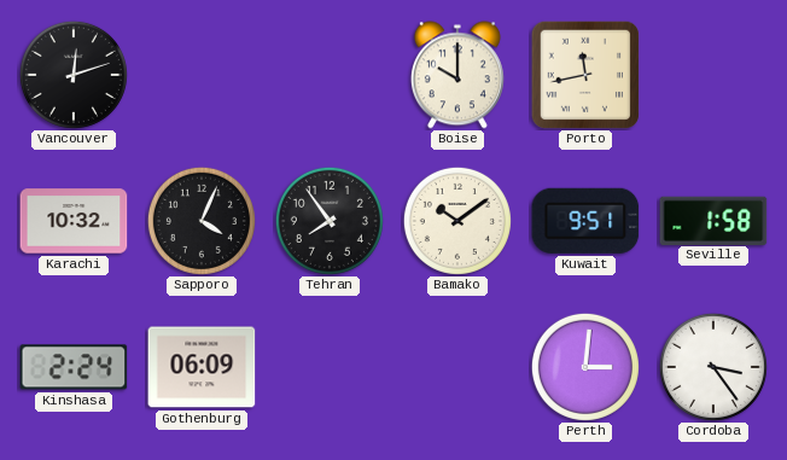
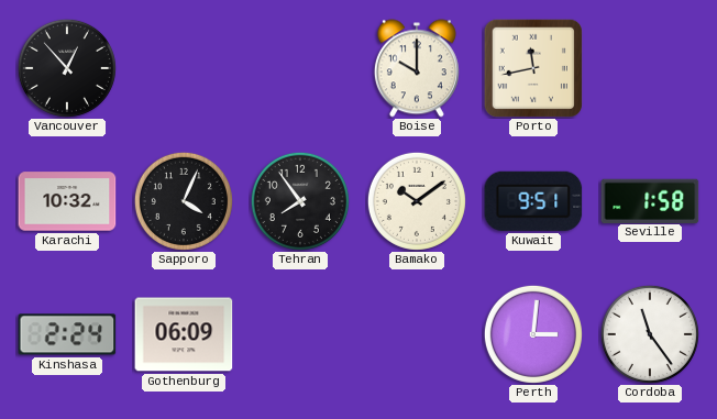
Vancouver: 12:12 -> 12:53
Cordoba: 3:24 -> 11:24
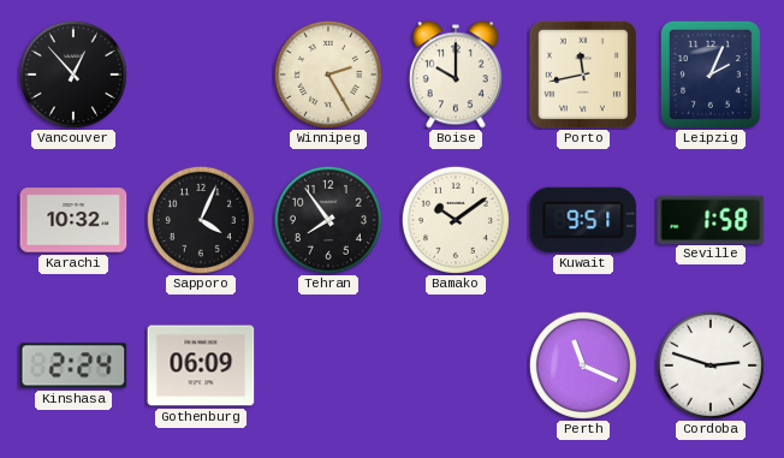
Winnipeg: none -> 2:25
Leipzig: none -> 2:04
Perth: 3:01 -> 11:19
Cordoba: 11:24 -> 2:48
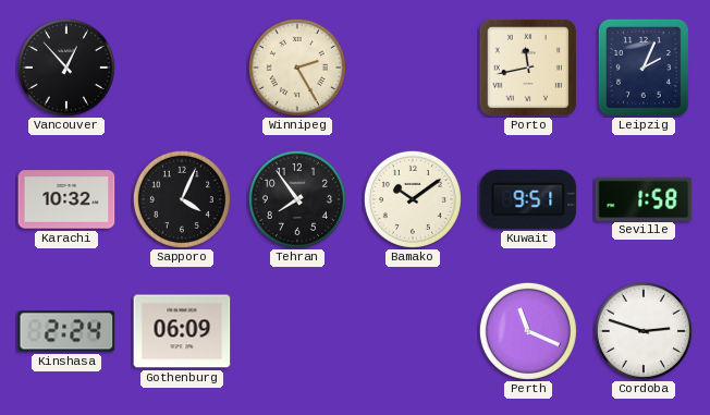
Boise: 10:00 -> none
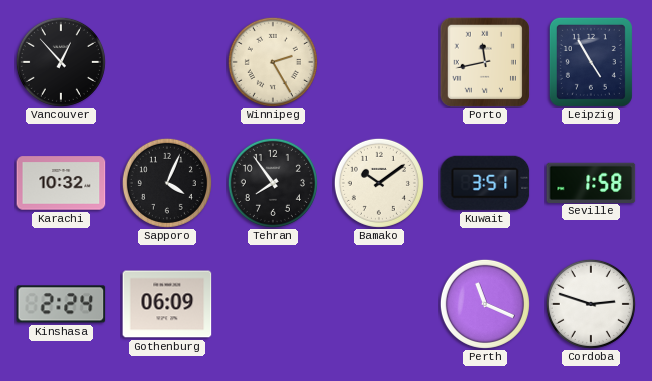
Leipzig: 2:04 -> 4:55
Kuwait: 9:51 -> 3:51
